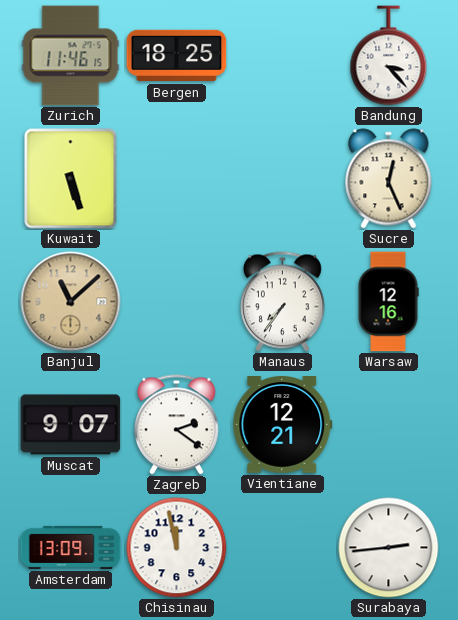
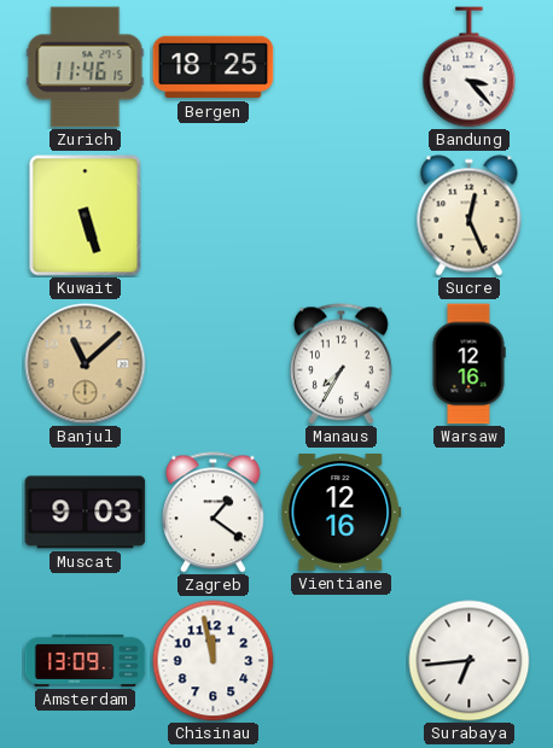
Manaus: 7:36 -> 7:35
Muscat: 9:07 -> 9:03
Zagreb: 2:21 -> 1:21
Vientiane: 12:21 -> 12:16
Surabaya: 2:44 -> 6:44
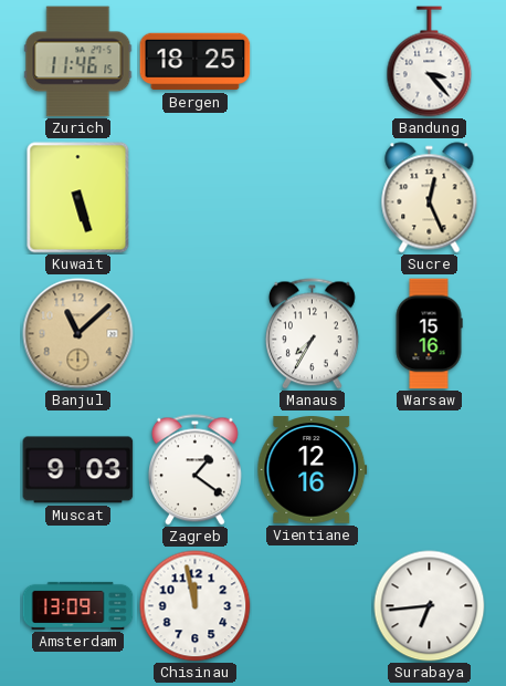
Warsaw: 12:16 -> 15:16
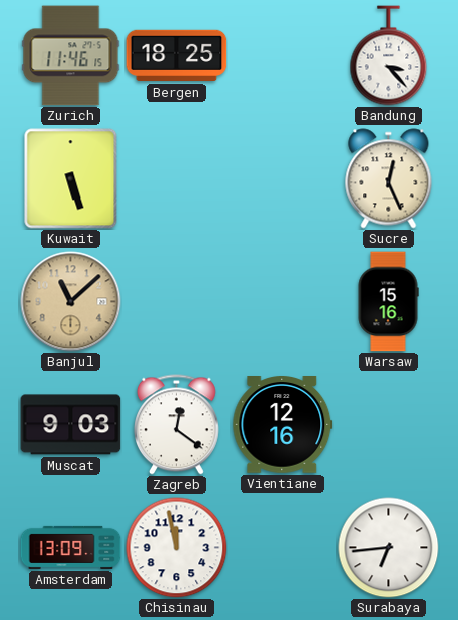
Manaus: 7:35 -> none
Zagreb: 1:21 -> 12:21
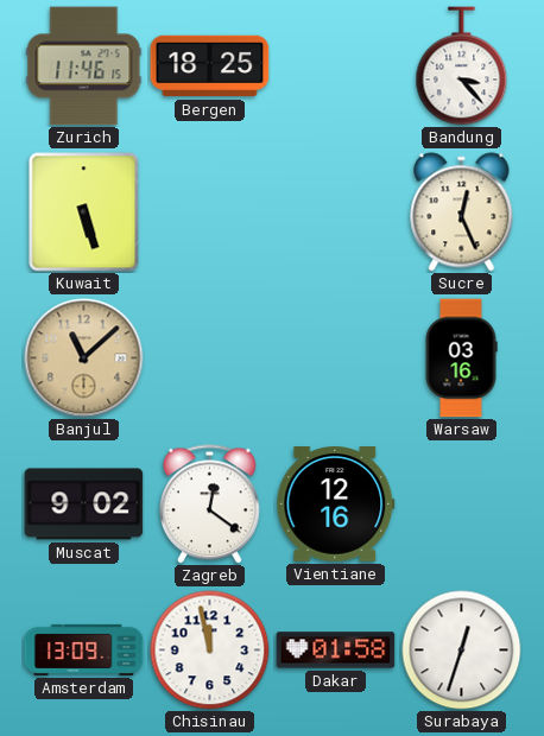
Warsaw: 15:16 -> 03:16
Muscat: 9:03 -> 9:02
Dakar: none -> 01:58
Surabaya: 6:44 -> 12:33
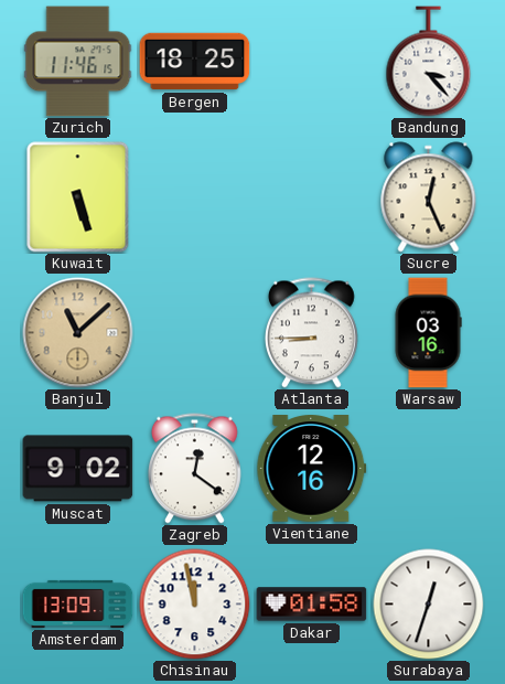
Atlanta: none -> 8:45
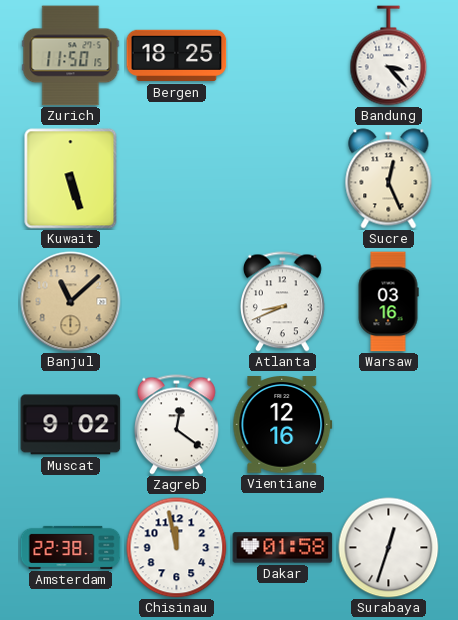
Zurich: 11:46 -> 11:50
Atlanta: 8:45 -> 8:41
Amsterdam: 13:09 -> 22:38
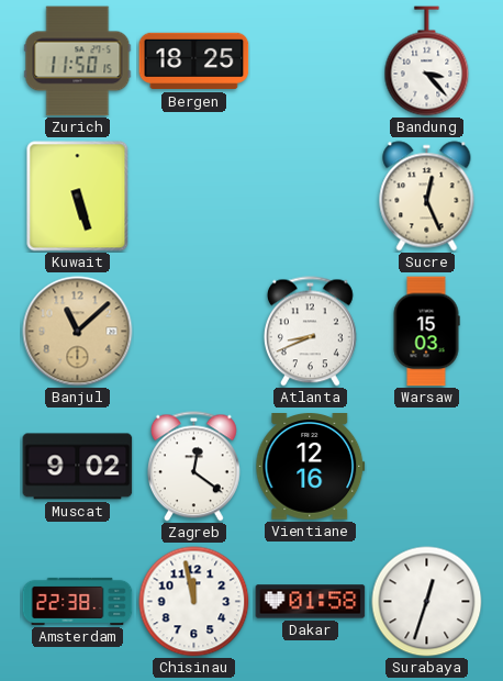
Warsaw: 03:16 -> 15:03
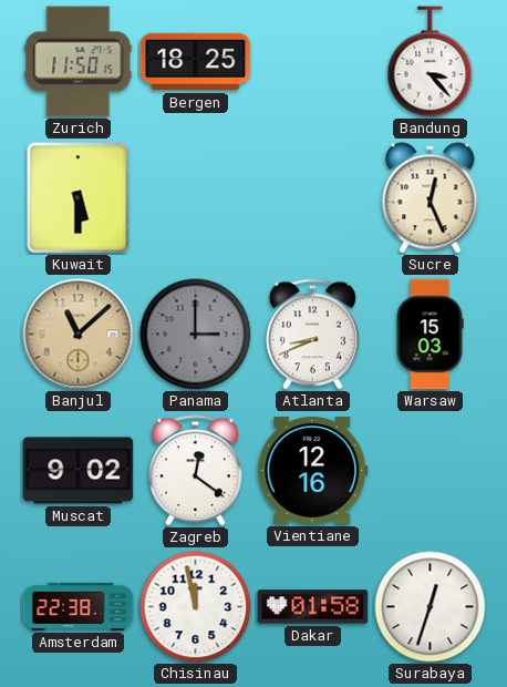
Kuwait: 5:27 -> 5:30
Panama: none -> 3:00
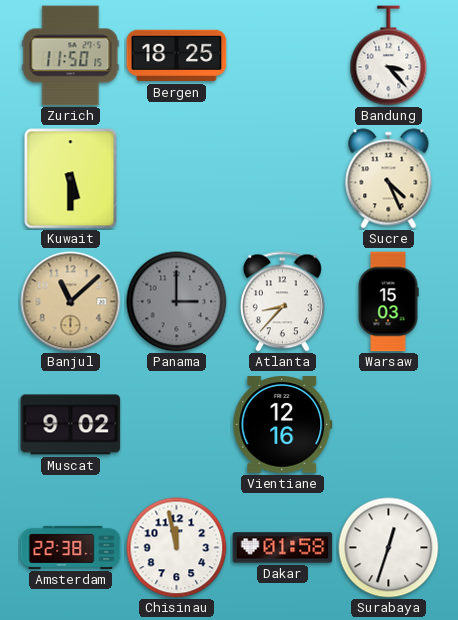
Sucre: 12:26 -> 4:26
Atlanta: 8:41 -> 8:37
Zagreb: 12:21 -> none
